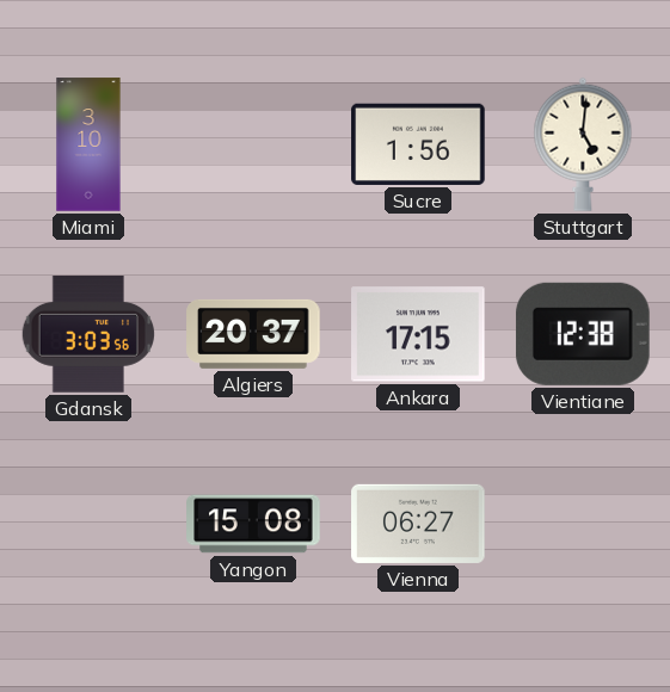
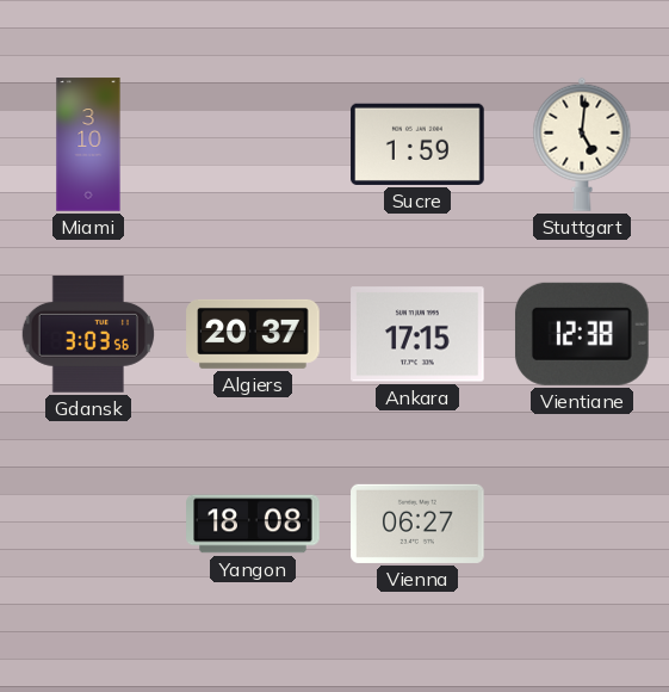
Sucre: 1:56 -> 1:59
Yangon: 15:08 -> 18:08
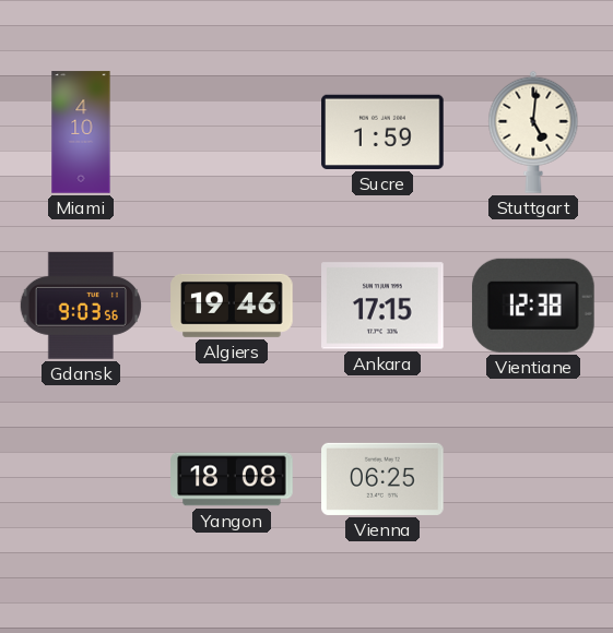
Miami: 3:10 -> 4:10
Gdansk: 3:03 -> 9:03
Algiers: 20:37 -> 19:46
Vienna: 06:27 -> 06:25
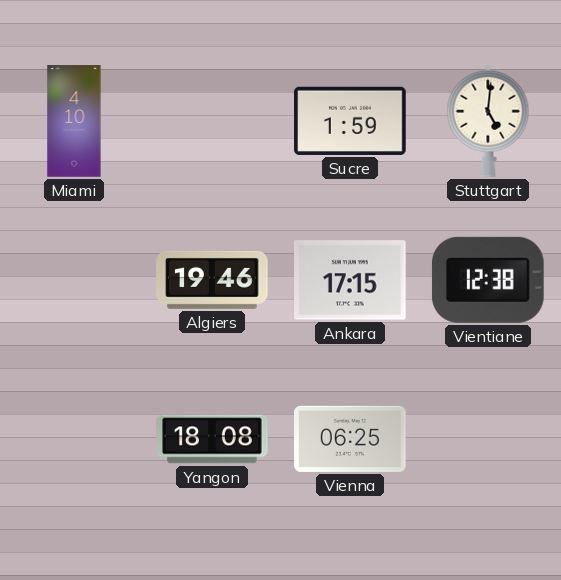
Gdansk: 9:03 -> none
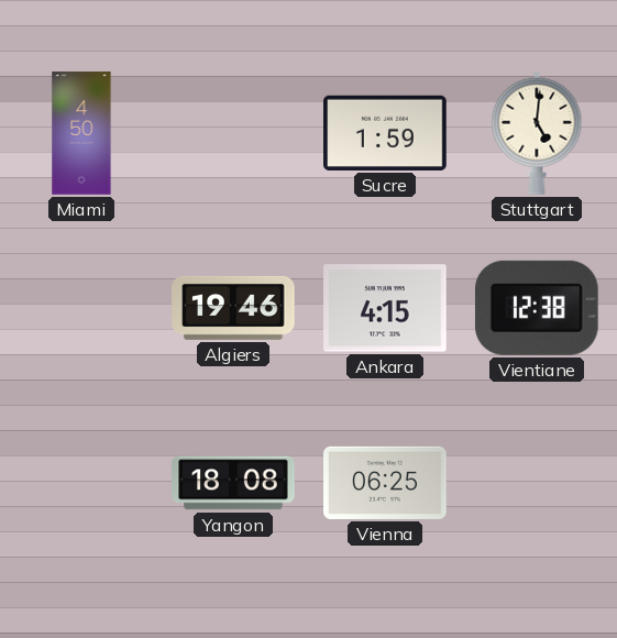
Miami: 4:10 -> 4:50
Ankara: 17:15 -> 4:15
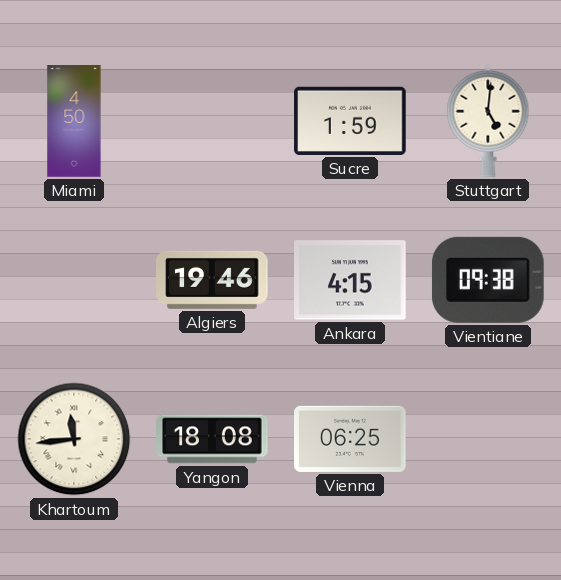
Vientiane: 12:38 -> 09:38
Khartoum: none -> 11:44
